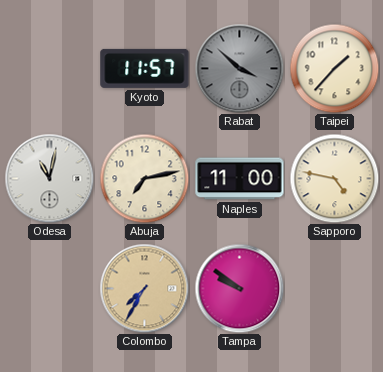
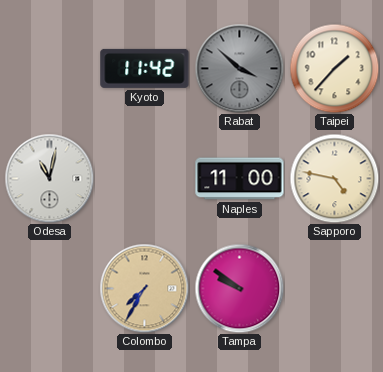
Kyoto: 11:57 -> 11:42
Abuja: 7:13 -> none
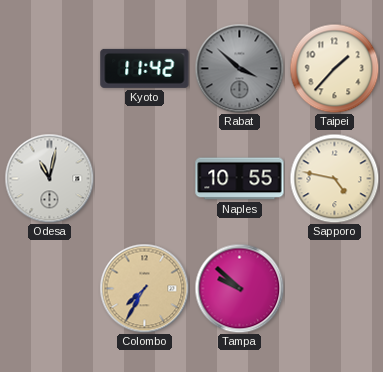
Naples: 11:00 -> 10:55
Tampa: 9:51 -> 9:52
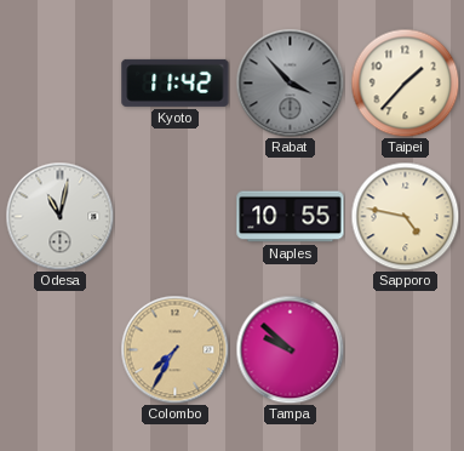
Rabat: 3:52 -> 3:53
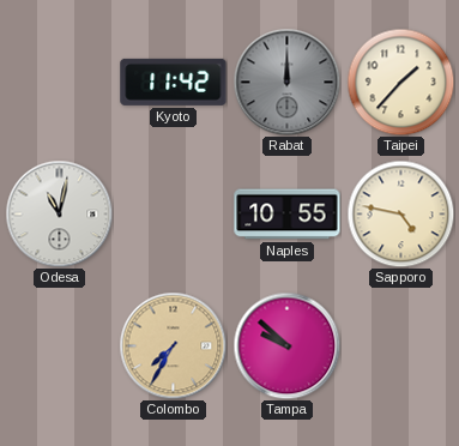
Rabat: 3:53 -> 12:00
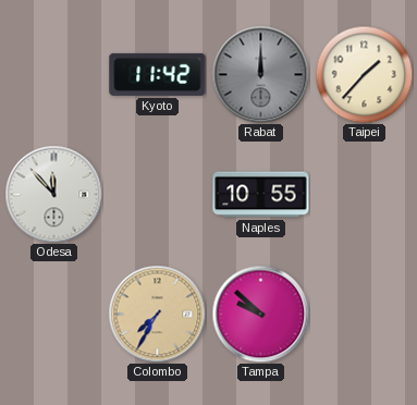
Odesa: 11:02 -> 11:53
Sapporo: 4:47 -> none
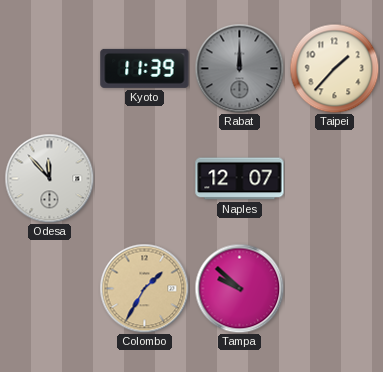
Kyoto: 11:42 -> 11:39
Naples: 10:55 -> 12:07
Colombo: 7:35 -> 1:35
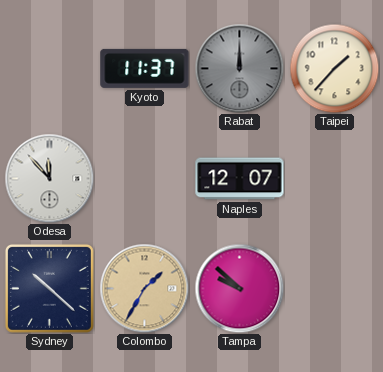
Kyoto: 11:39 -> 11:37
Sydney: none -> 10:22
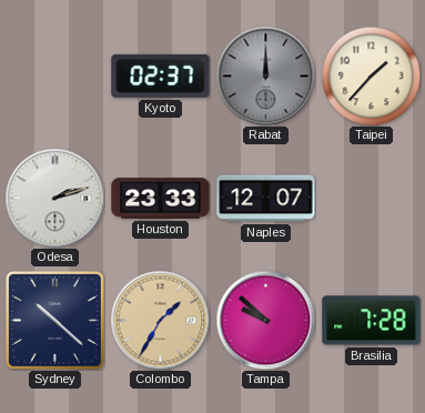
Kyoto: 11:37 -> 02:37
Odesa: 11:53 -> 2:12
Houston: none -> 23:33
Brasilia: none -> 7:28
